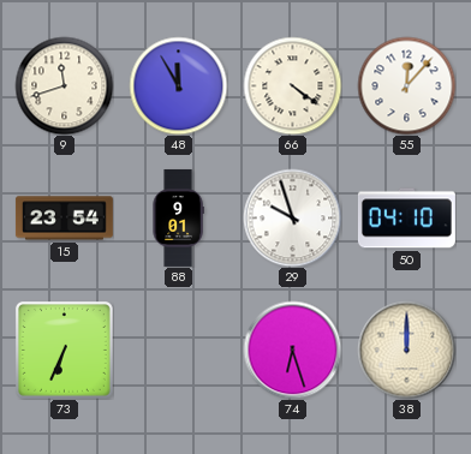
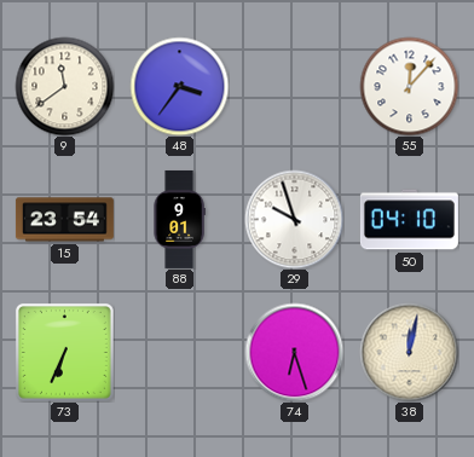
9: 11:42 -> 11:39
48: 11:55 -> 3:36
66: 4:21 -> none
38: 12:00 -> 12:02
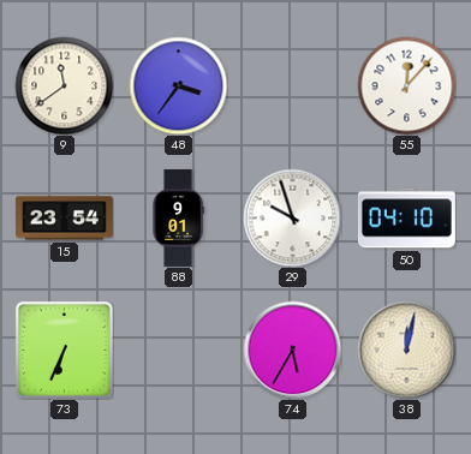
74: 6:27 -> 5:35
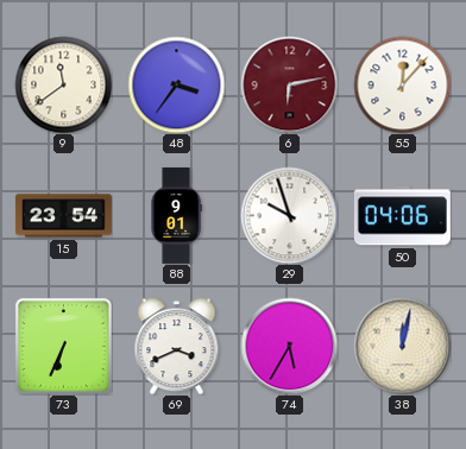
6: none -> 6:13
50: 04:10 -> 04:06
69: none -> 3:41
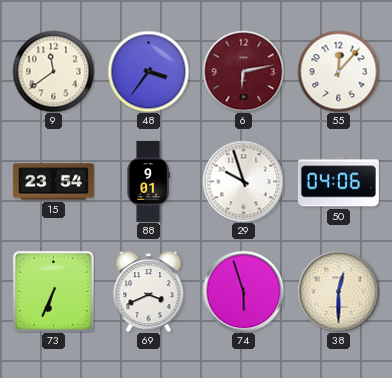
74: 5:35 -> 5:57
38: 12:02 -> 12:30
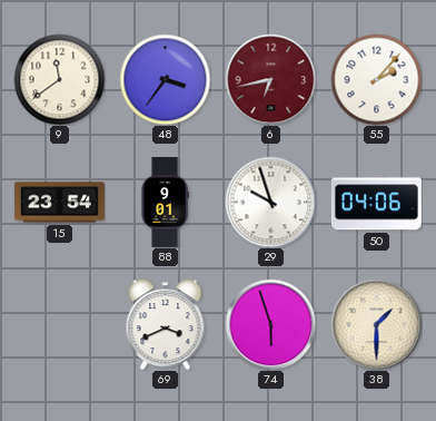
6: 6:13 -> 6:43
55: 12:07 -> 2:07
73: 6:34 -> none
38: 12:30 -> 1:30
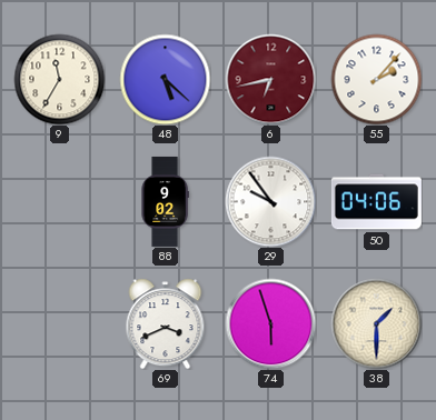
9: 11:39 -> 11:35
48: 3:36 -> 5:22
15: 23:54 -> none
88: 9:01 -> 9:02
29: 9:57 -> 9:54
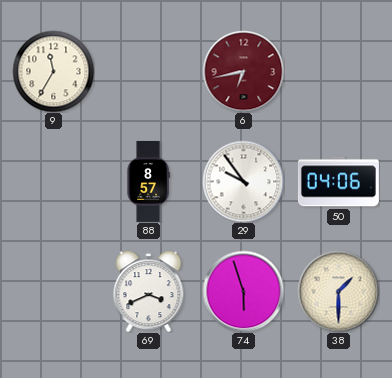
48: 5:22 -> none
55: 2:07 -> none
88: 9:02 -> 8:57
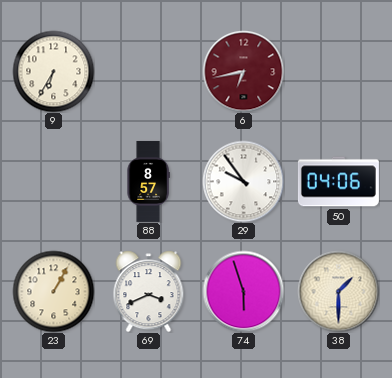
9: 11:35 -> 6:35
23: none -> 1:05
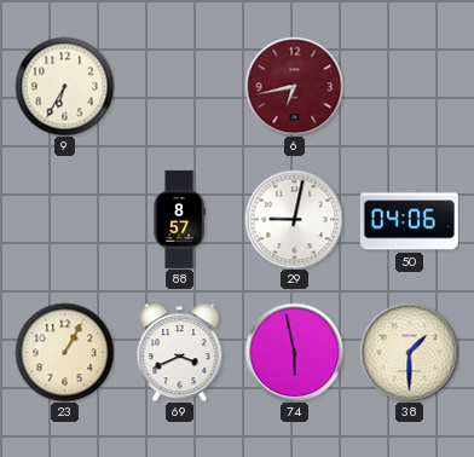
29: 9:54 -> 9:02
74: 5:57 -> 5:58
